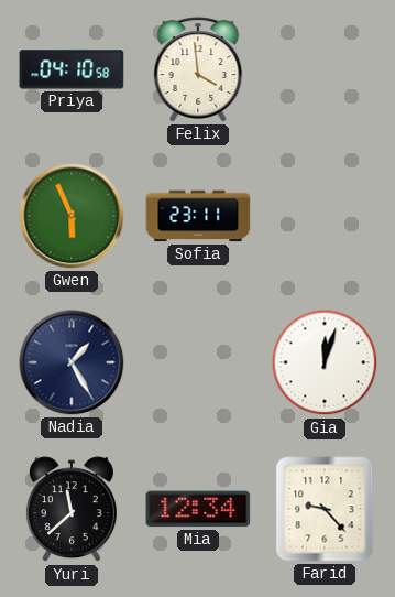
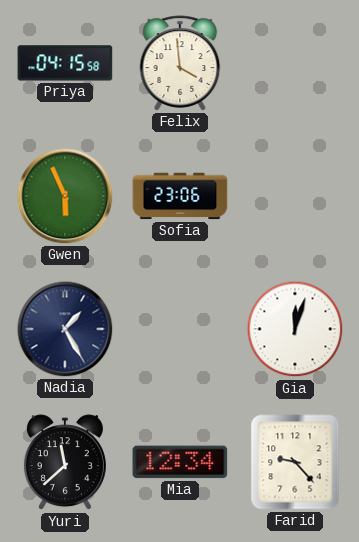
Priya: 04:10 -> 04:15
Sofia: 23:11 -> 23:06
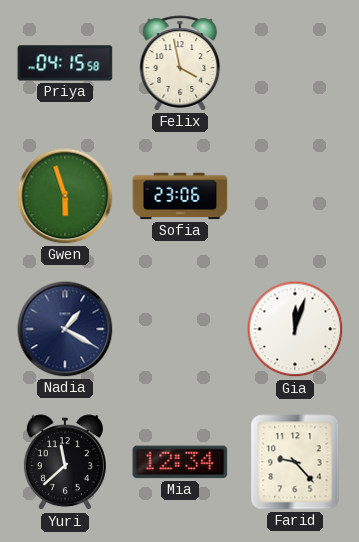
Felix: 3:59 -> 3:58
Gwen: 5:56 -> 5:57
Nadia: 1:25 -> 1:20
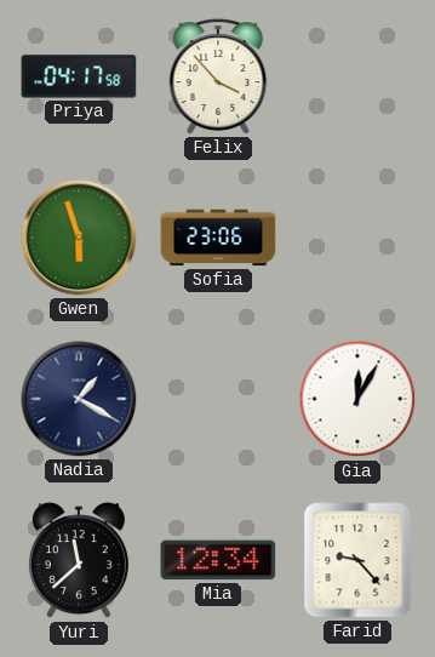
Priya: 04:15 -> 04:17
Felix: 3:58 -> 3:53
Gia: 12:03 -> 12:05
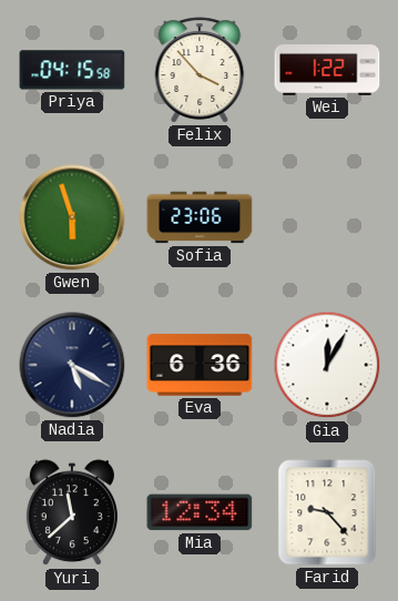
Priya: 04:17 -> 04:15
Wei: none -> 1:22
Nadia: 1:20 -> 5:20
Eva: none -> 6:36
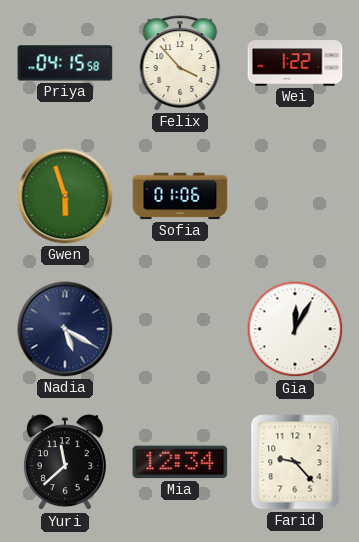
Sofia: 23:06 -> 01:06
Eva: 6:36 -> none
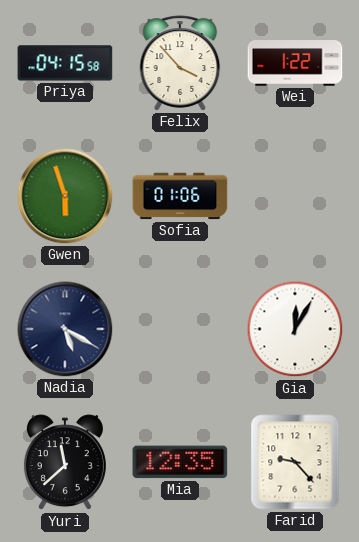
Mia: 12:34 -> 12:35
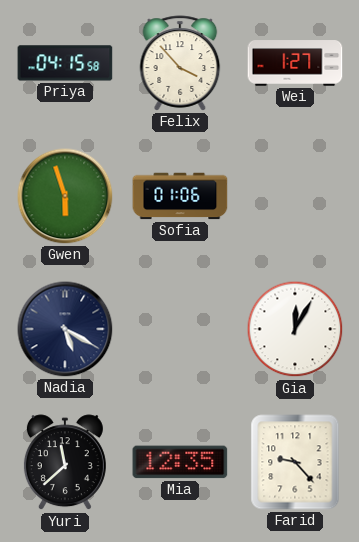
Wei: 1:22 -> 1:27
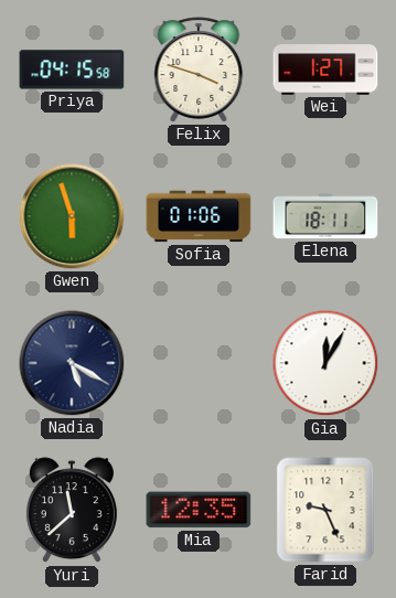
Felix: 3:53 -> 3:48
Elena: none -> 18:11
Farid: 9:23 -> 9:26
